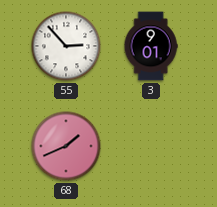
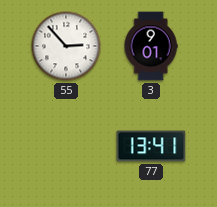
68: 1:41 -> none
77: none -> 13:41
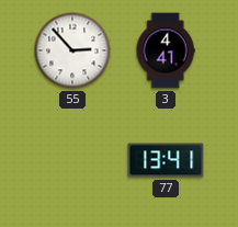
3: 9:01 -> 4:41
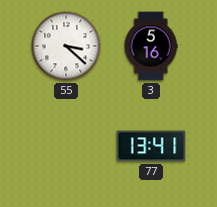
55: 2:53 -> 3:22
3: 4:41 -> 5:16
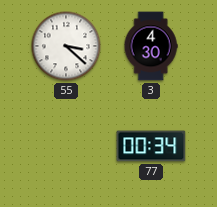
3: 5:16 -> 4:30
77: 13:41 -> 00:34
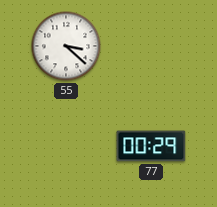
3: 4:30 -> none
77: 00:34 -> 00:29
